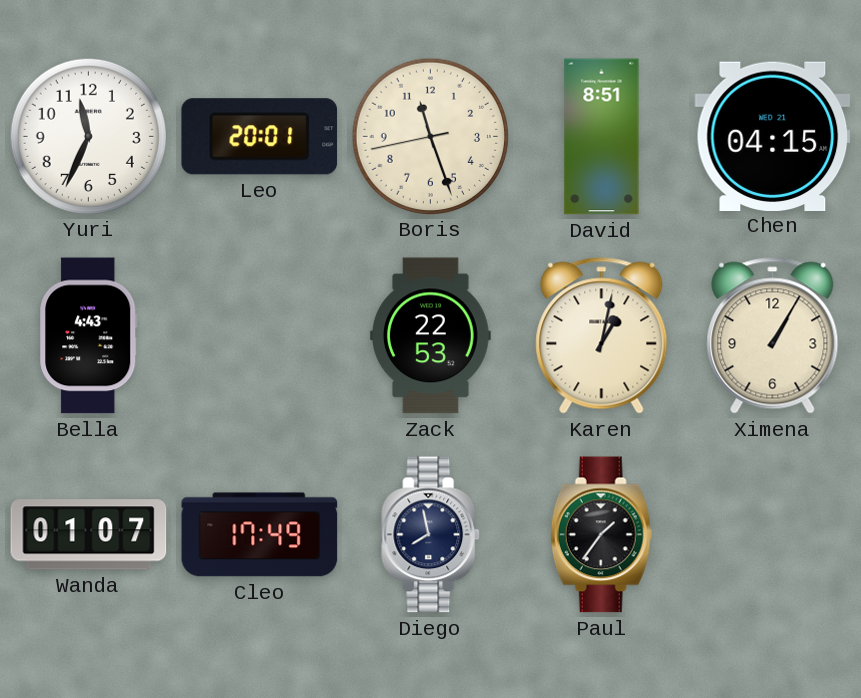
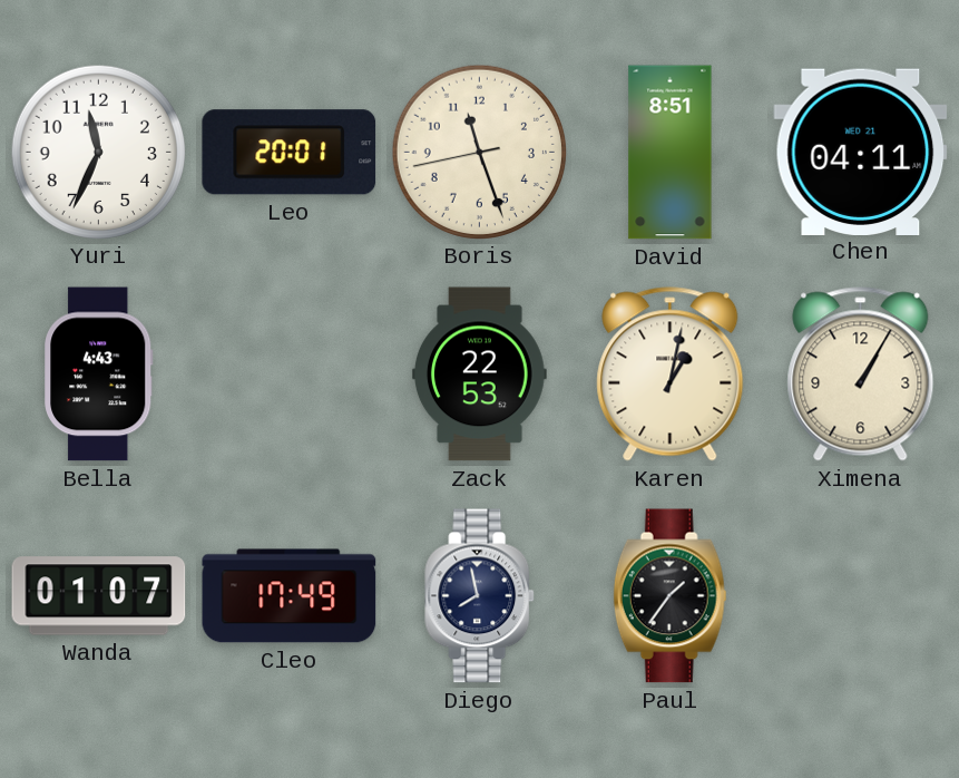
Chen: 04:15 -> 04:11
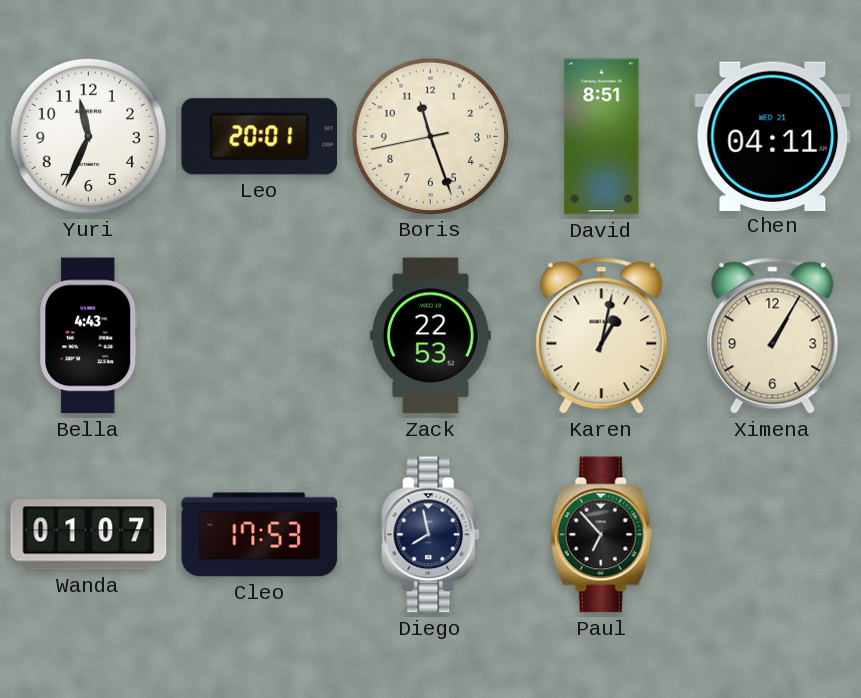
Cleo: 17:49 -> 17:53
Paul: 1:36 -> 6:53
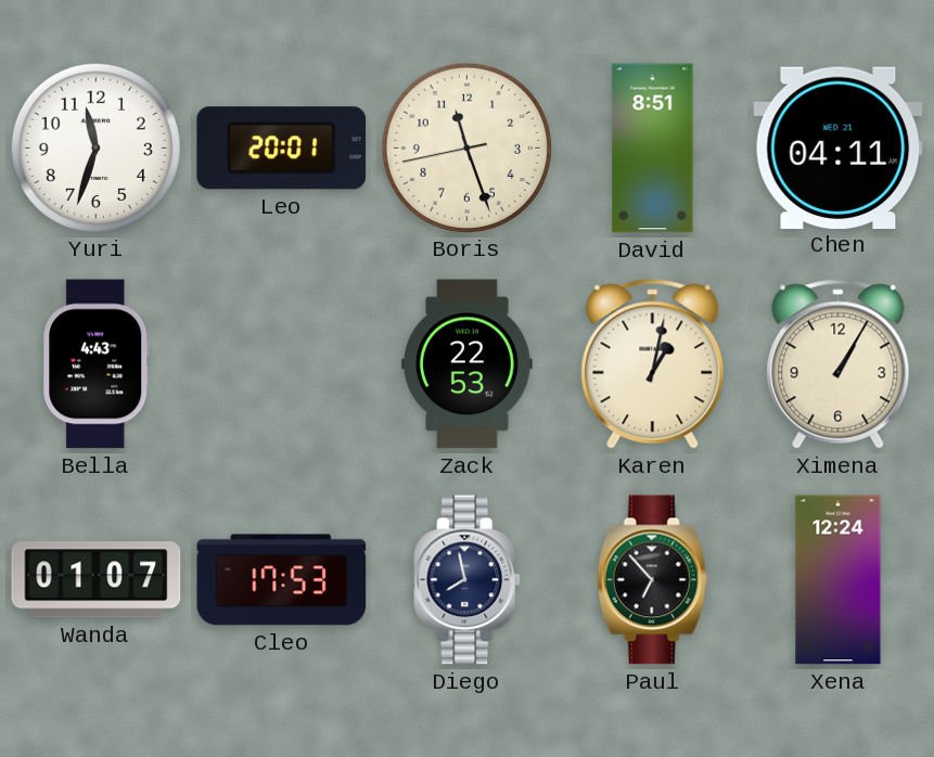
Yuri: 11:34 -> 11:33
Xena: none -> 12:24
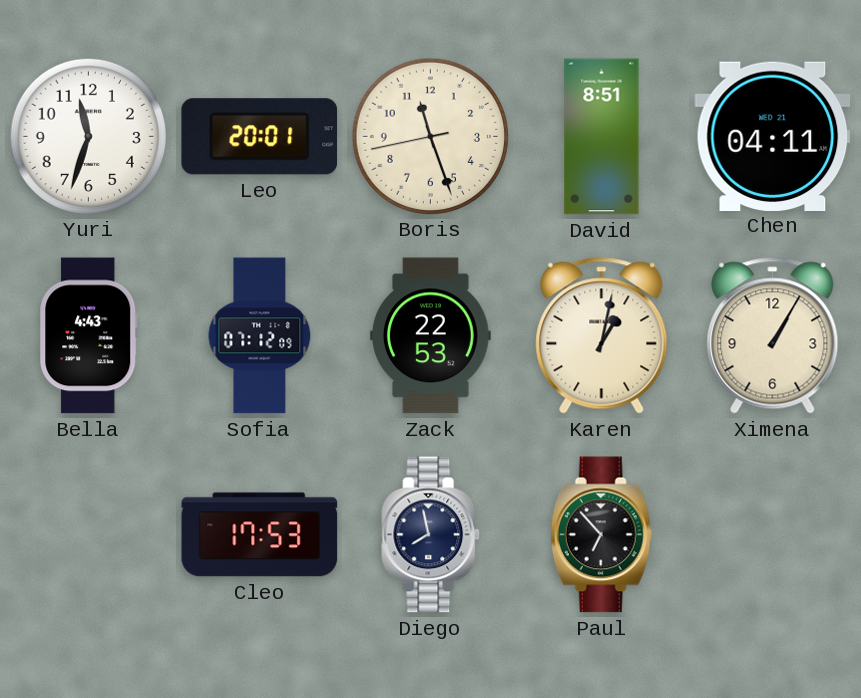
Sofia: none -> 07:12
Wanda: 01:07 -> none
Xena: 12:24 -> none
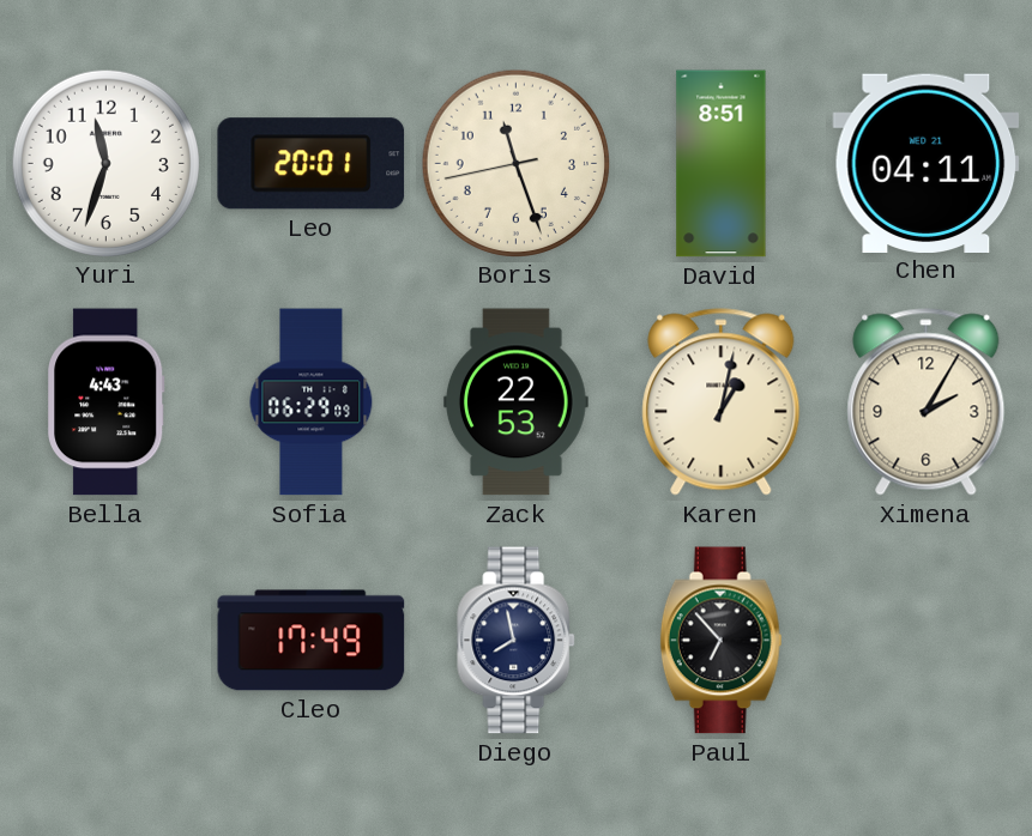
Sofia: 07:12 -> 06:29
Ximena: 1:05 -> 2:05
Cleo: 17:53 -> 17:49
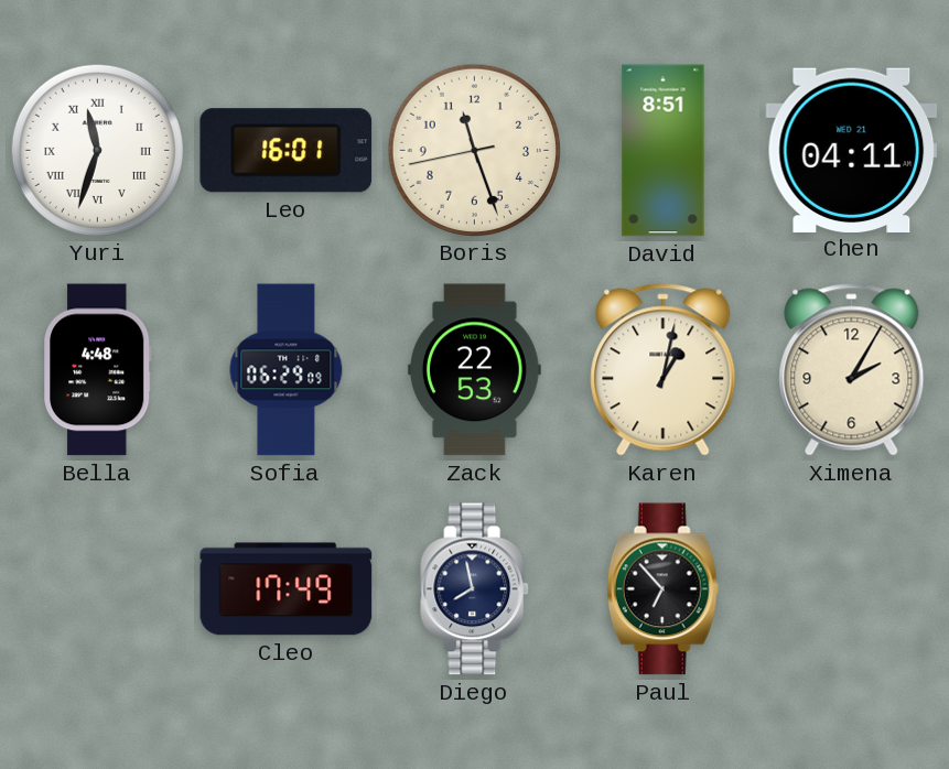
Yuri numerals: Arabic -> Roman
Leo: 20:01 -> 16:01
Bella: 4:43 -> 4:48
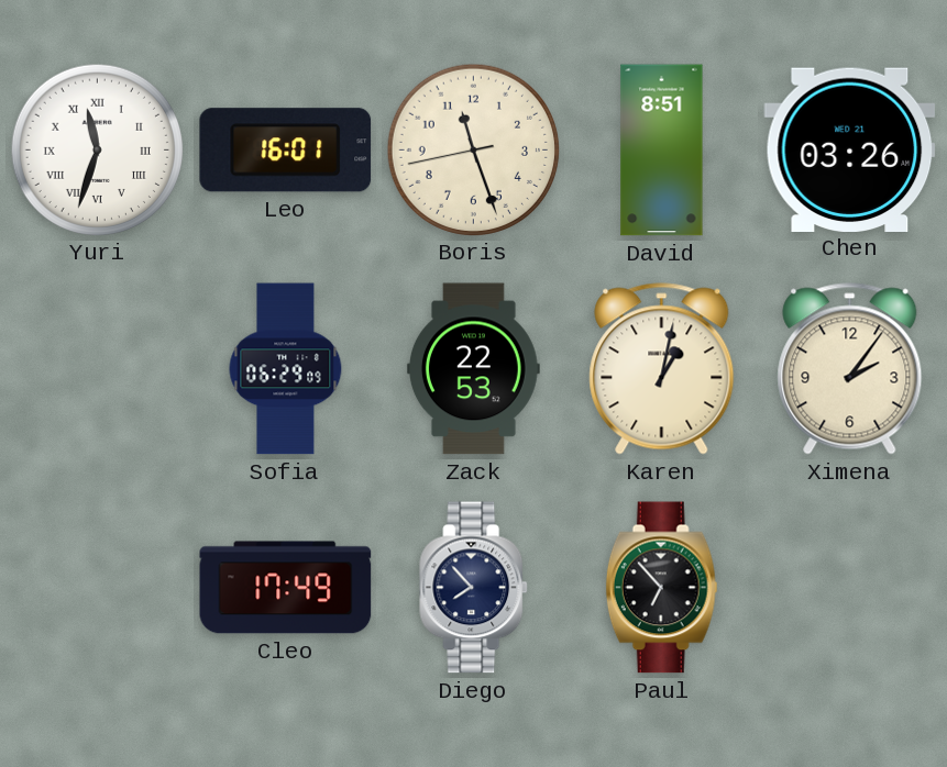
Chen: 04:11 -> 03:26
Bella: 4:48 -> none
Ximena: 2:05 -> 2:06
Diego: 7:58 -> 7:53
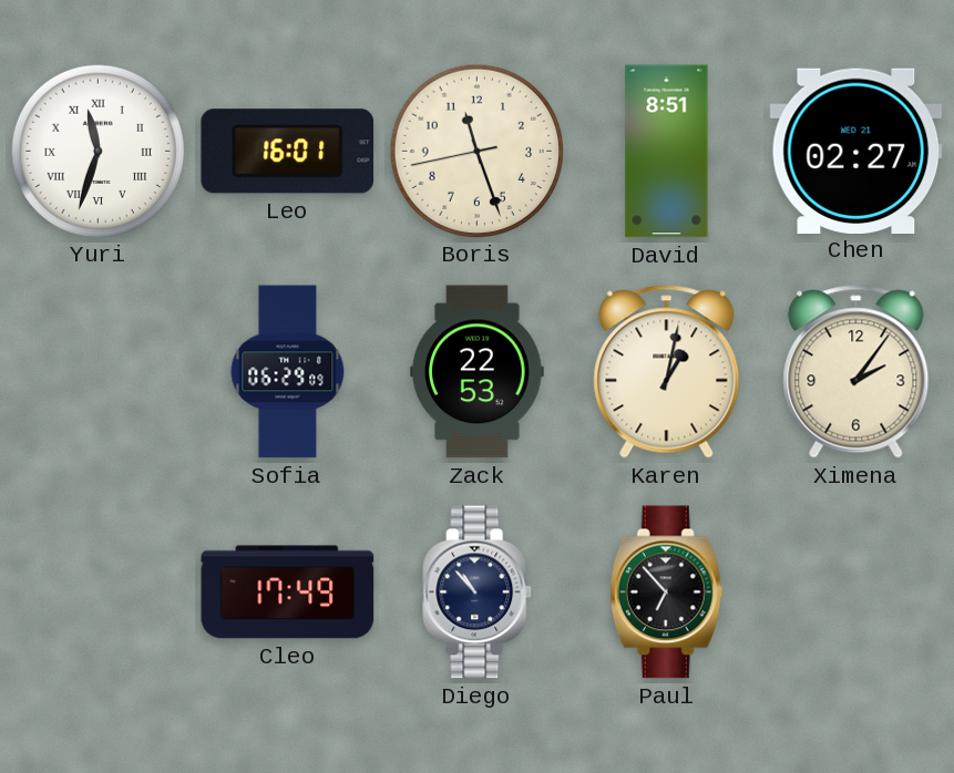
Chen: 03:26 -> 02:27
Diego: 7:53 -> 10:53
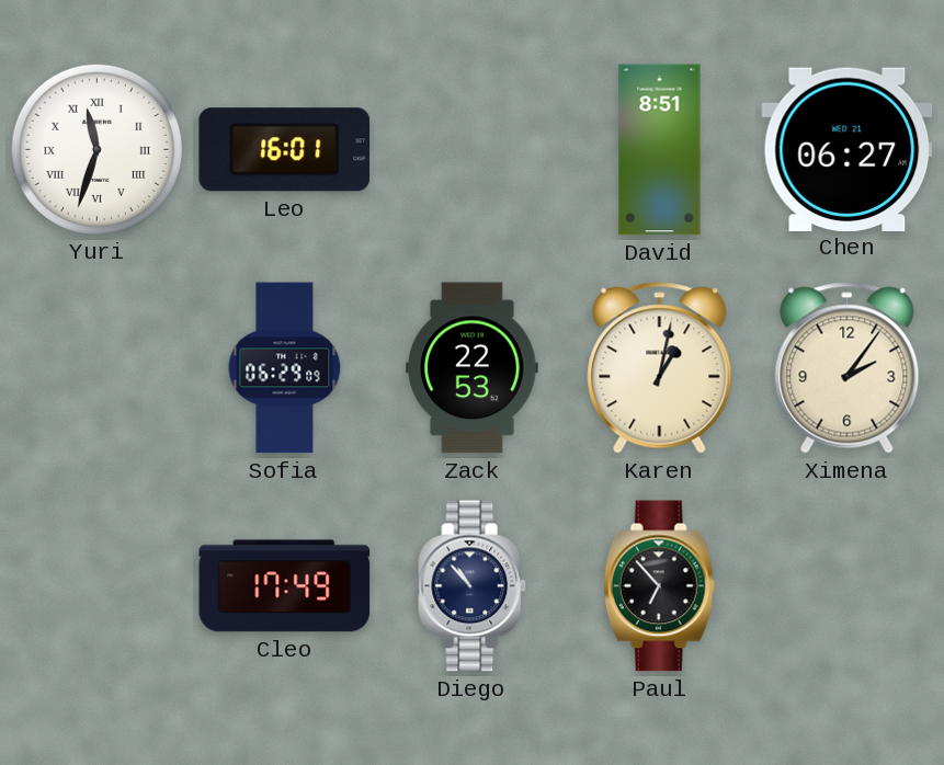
Boris: 11:26 -> none
Chen: 02:27 -> 06:27
